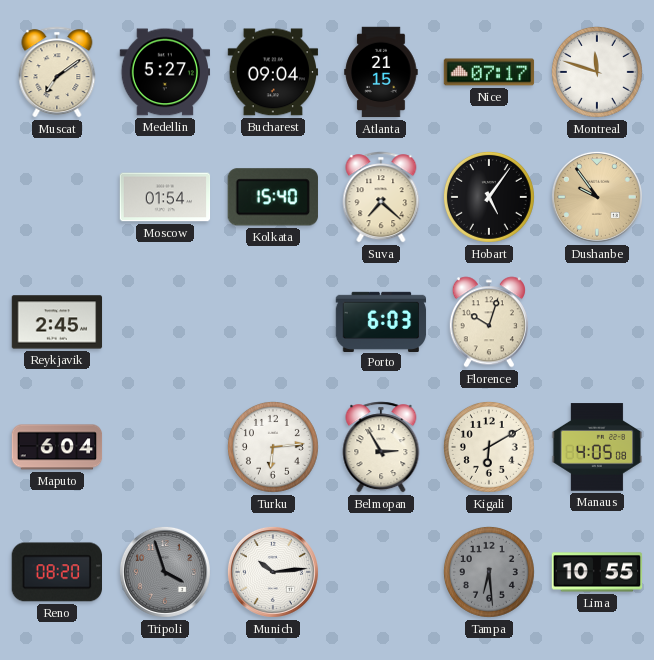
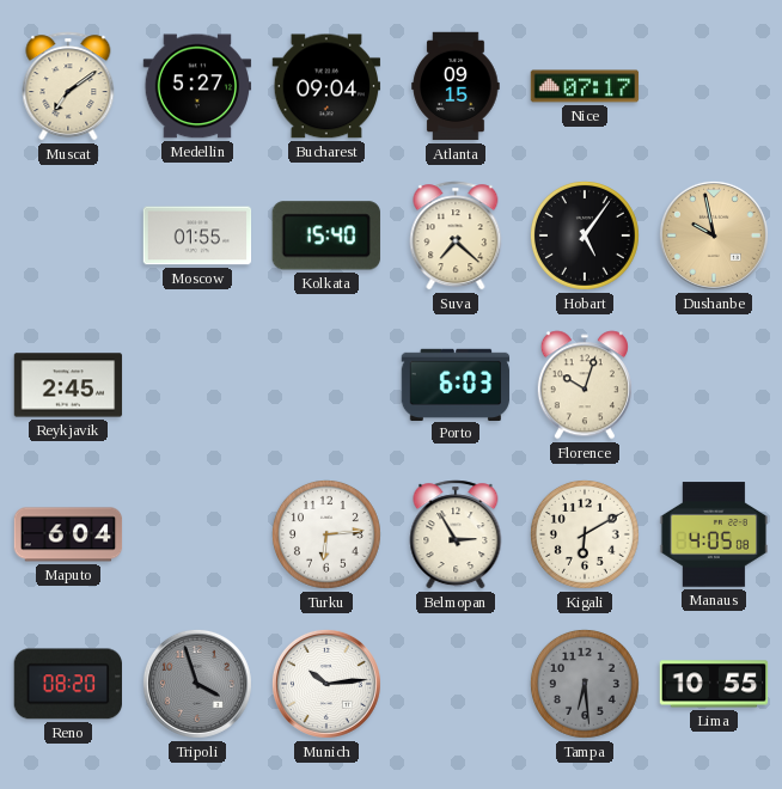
Atlanta: 21:15 -> 09:15
Montreal: 11:48 -> none
Moscow: 01:54 -> 01:55
Dushanbe: 9:54 -> 9:58
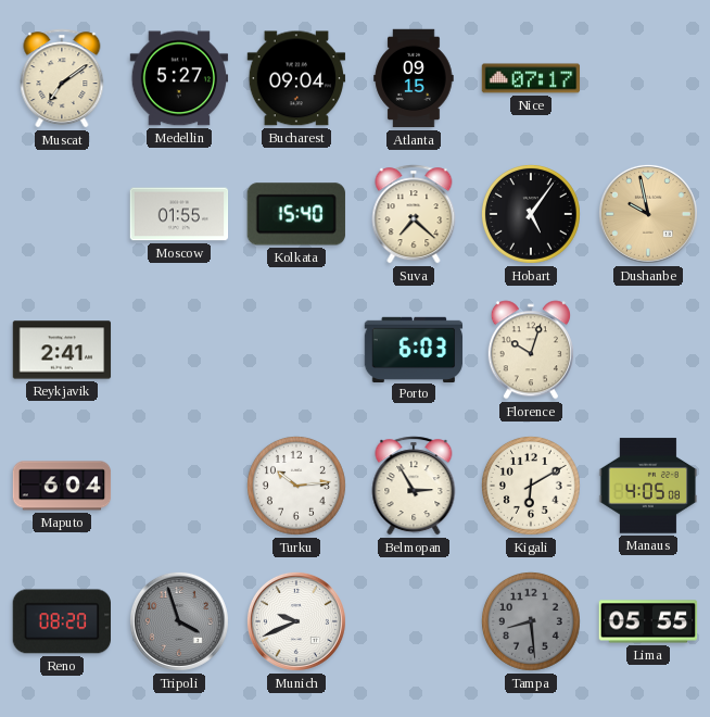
Reykjavik: 2:45 -> 2:41
Turku: 6:14 -> 10:14
Munich: 10:14 -> 9:41
Tampa: 6:29 -> 8:29
Lima: 10:55 -> 05:55
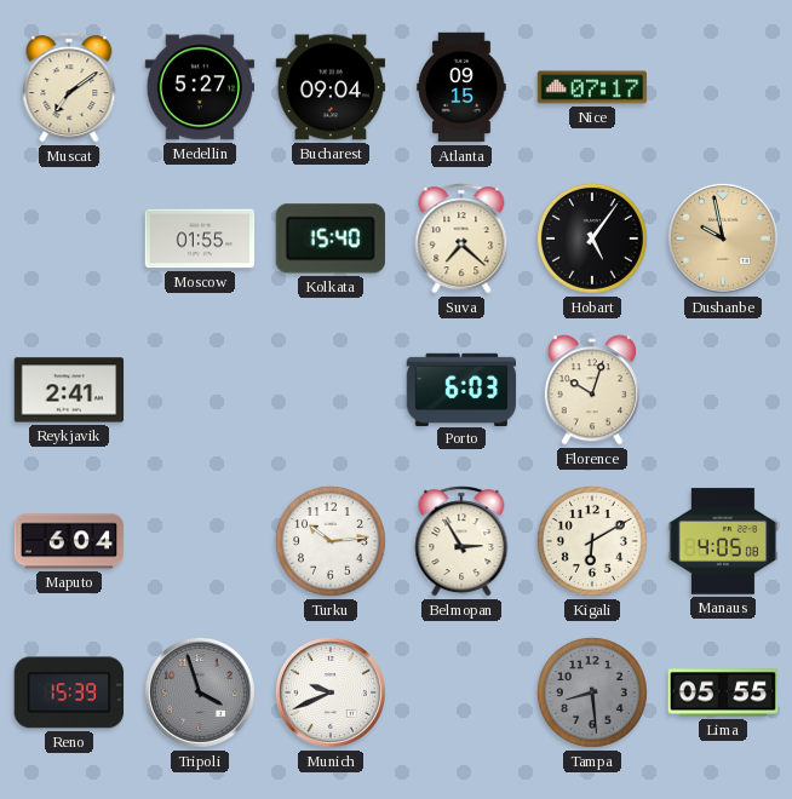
Reno: 08:20 -> 15:39
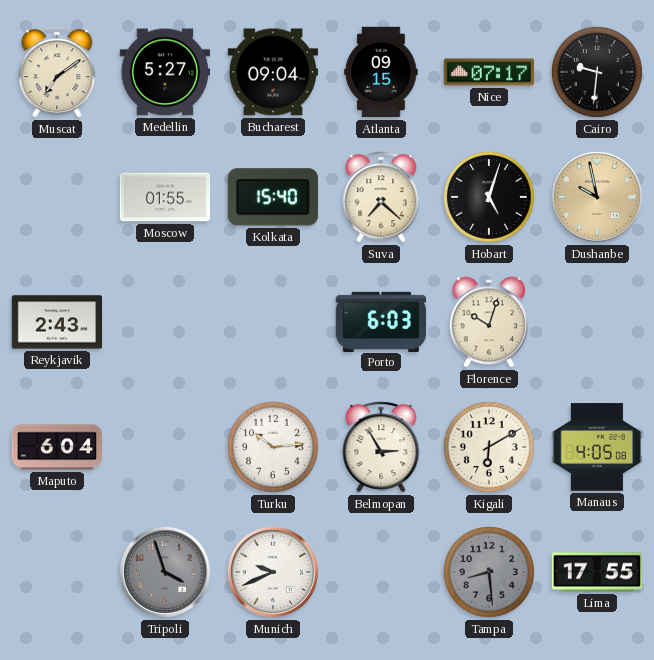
Cairo: none -> 9:31
Hobart: 5:06 -> 5:03
Reykjavik: 2:41 -> 2:43
Reno: 15:39 -> none
Lima: 05:55 -> 17:55
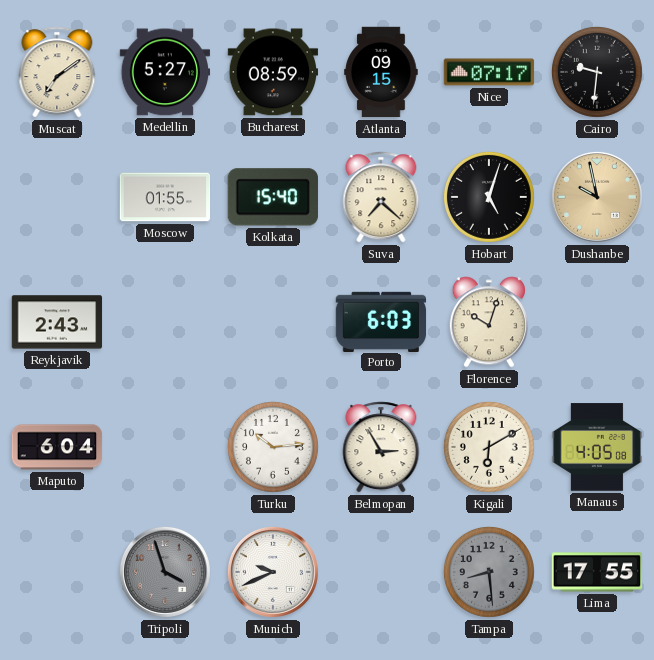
Bucharest: 09:04 -> 08:59
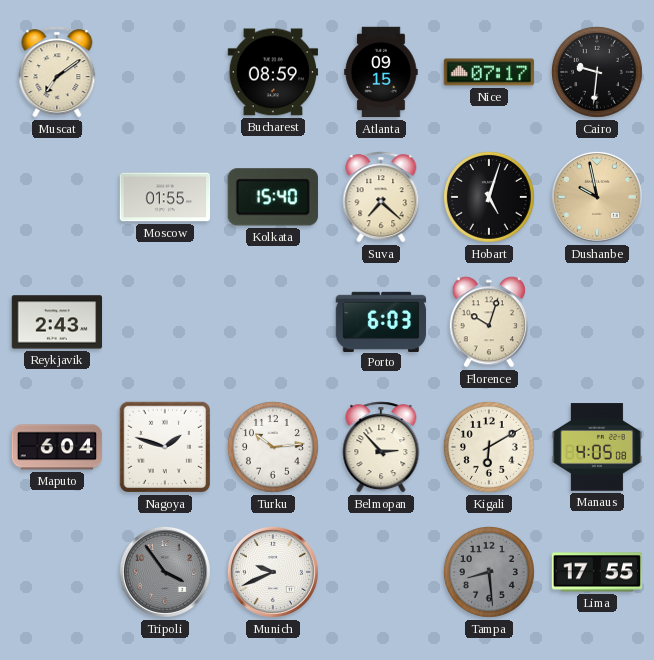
Medellin: 5:27 -> none
Nagoya: none -> 1:48
Belmopan: 2:55 -> 2:53
Tripoli: 3:57 -> 3:54
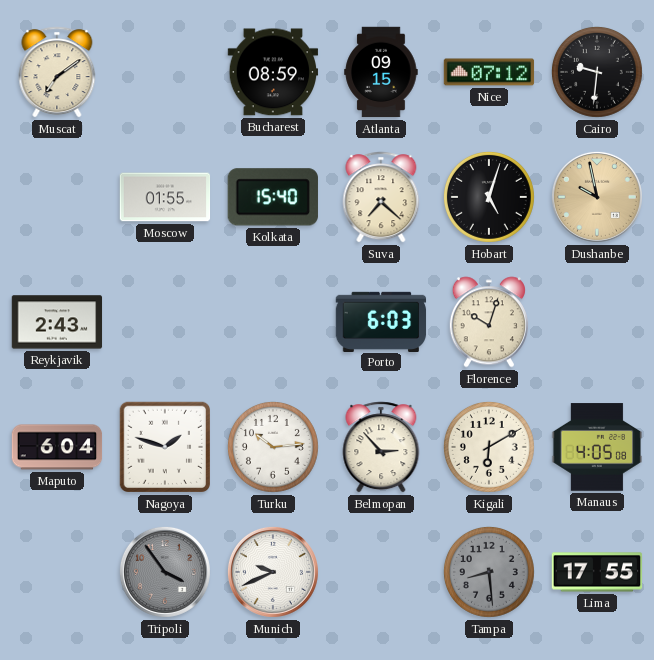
Nice: 07:17 -> 07:12
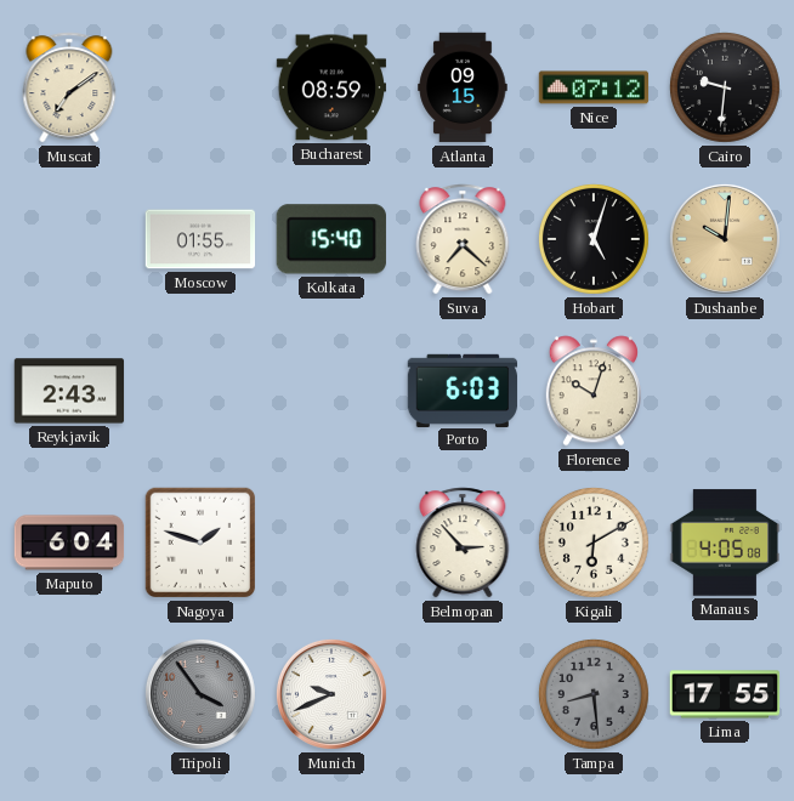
Dushanbe: 9:58 -> 10:01
Turku: 10:14 -> none
